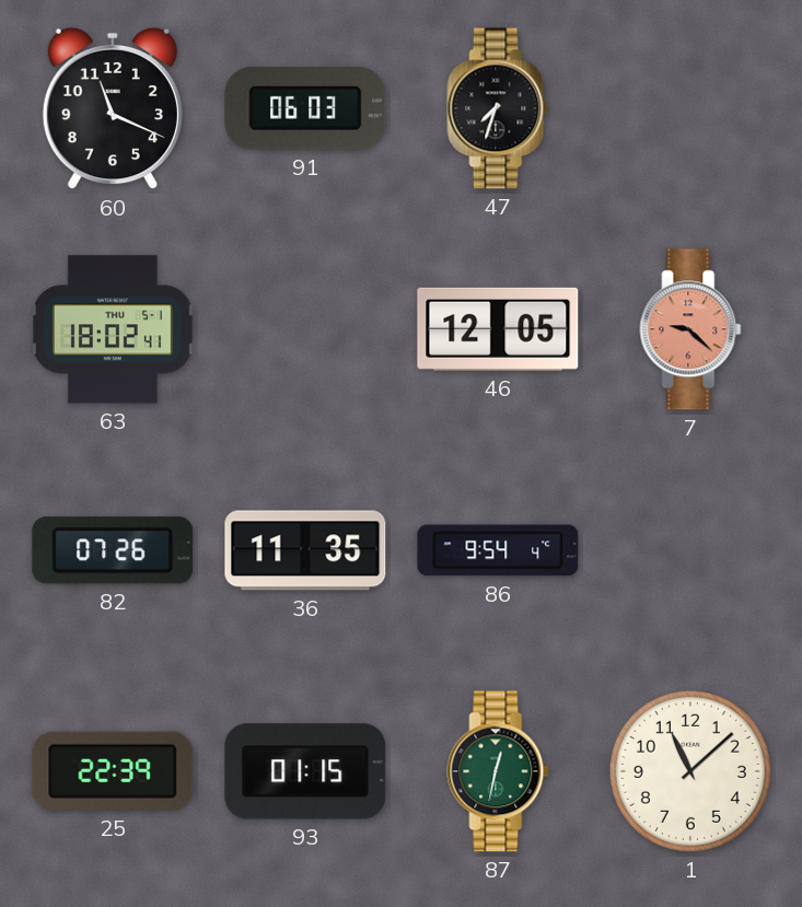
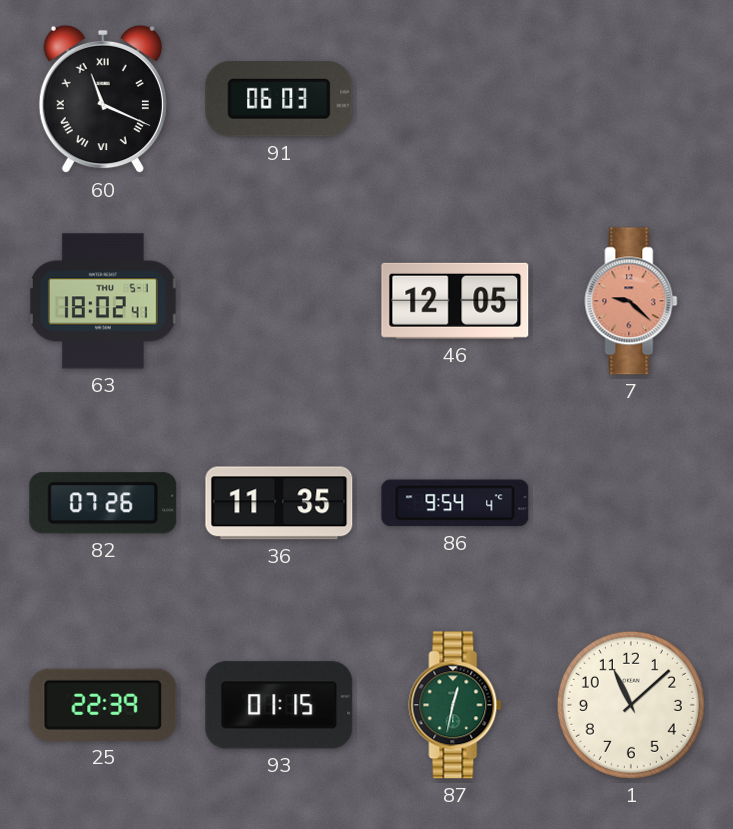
60 numerals: Arabic -> Roman
47: 7:33 -> none
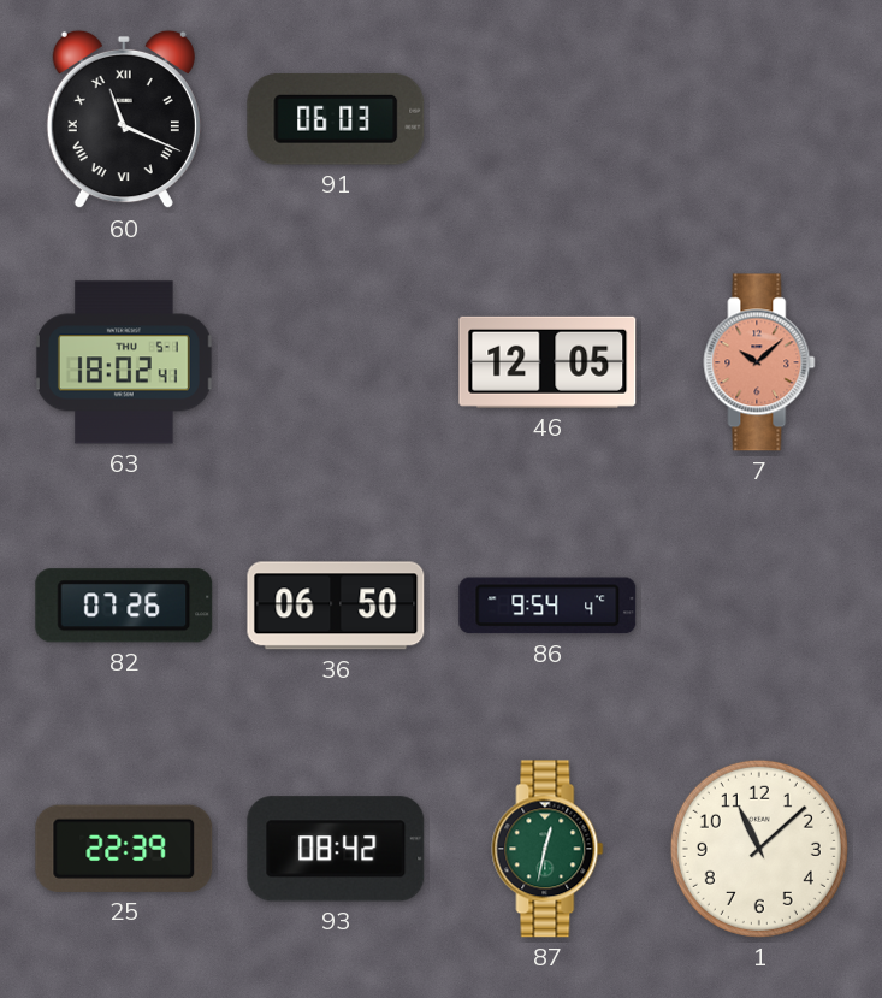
7: 9:22 -> 10:08
36: 11:35 -> 06:50
93: 01:15 -> 08:42
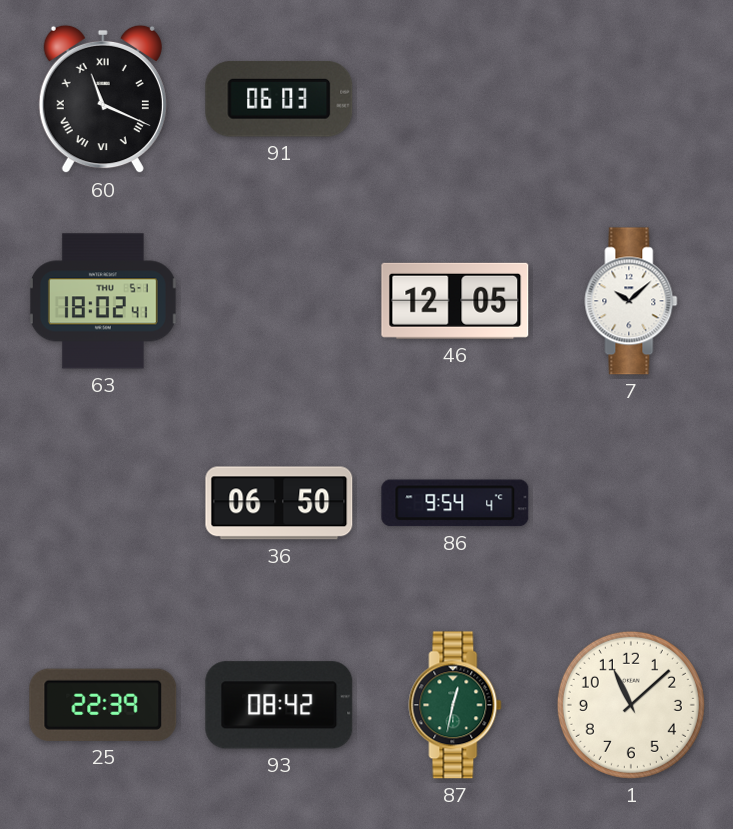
7 dial: salmon -> white
82: 07:26 -> none
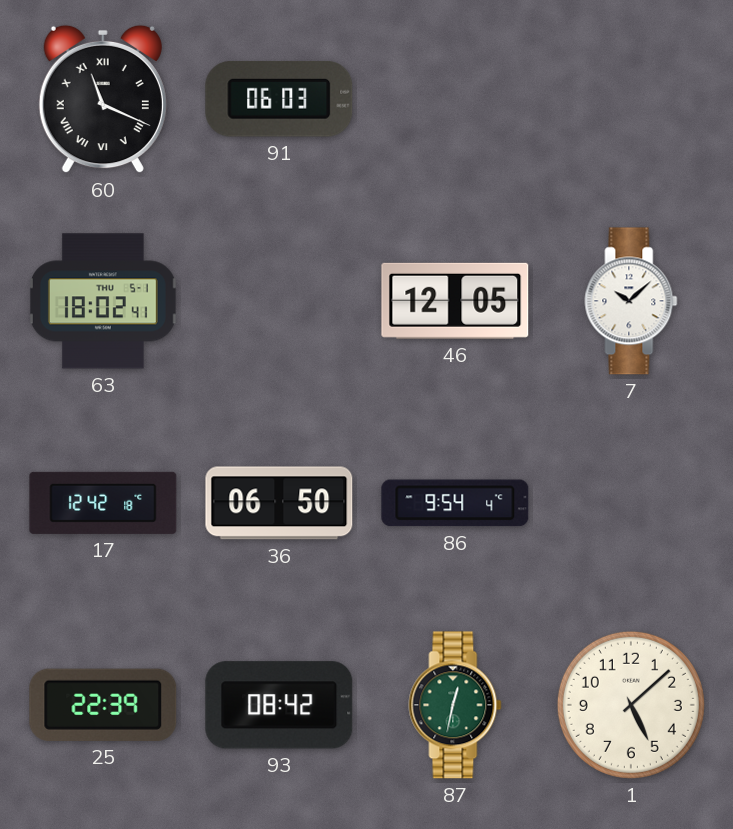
17: none -> 12:42
1: 11:08 -> 5:08
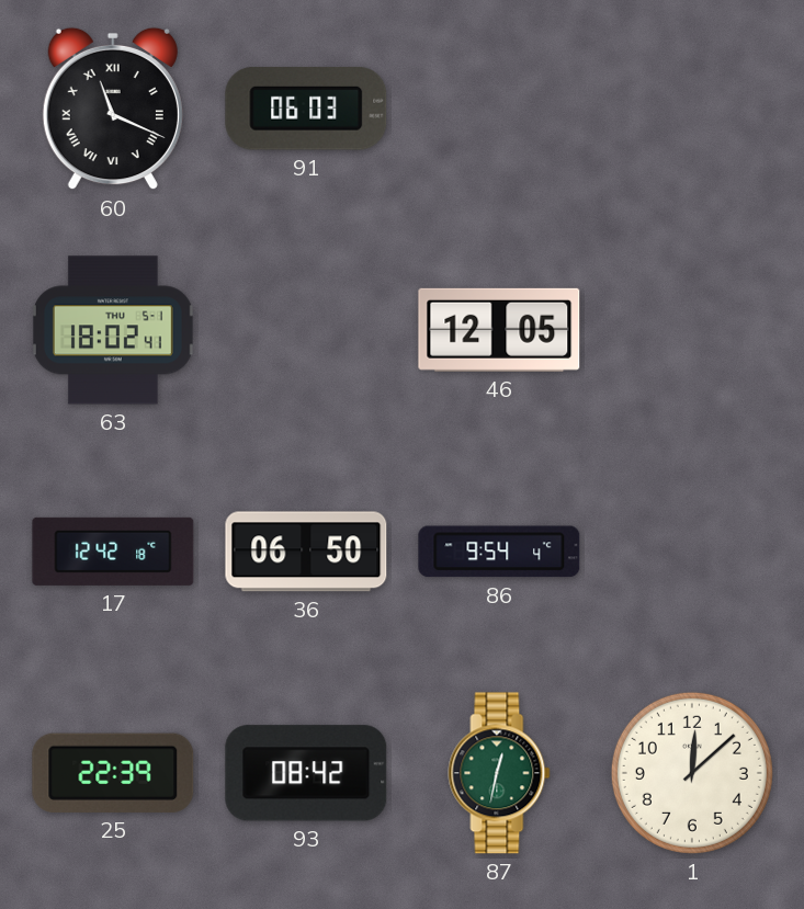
7: 10:08 -> none
1: 5:08 -> 12:08
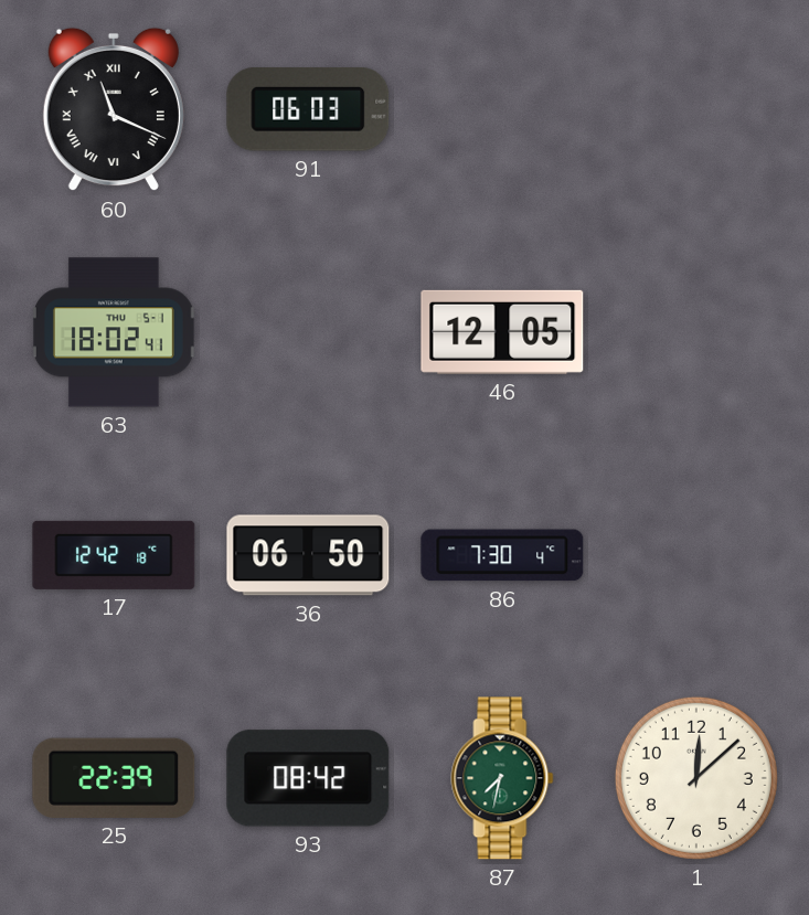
86: 9:54 -> 7:30
87: 12:32 -> 7:32
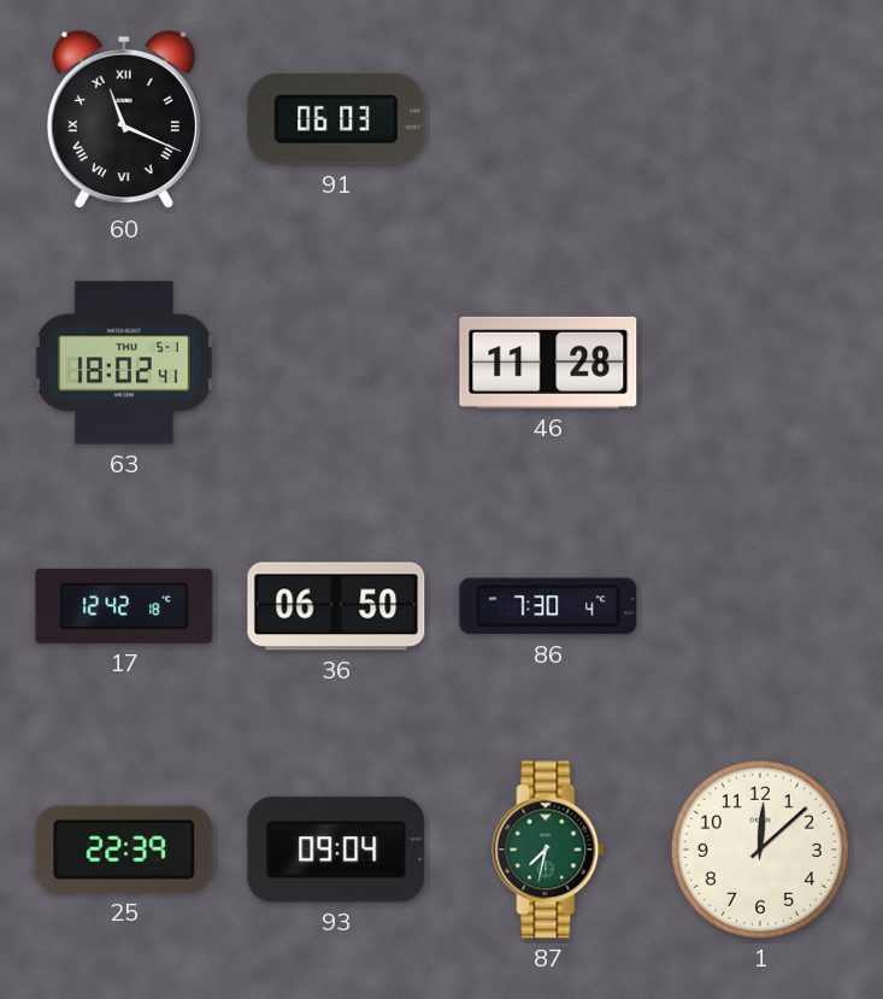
46: 12:05 -> 11:28
93: 08:42 -> 09:04
